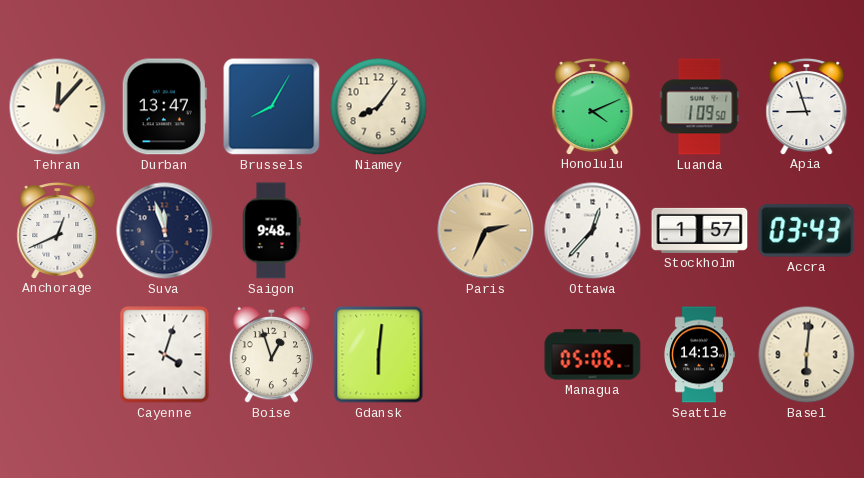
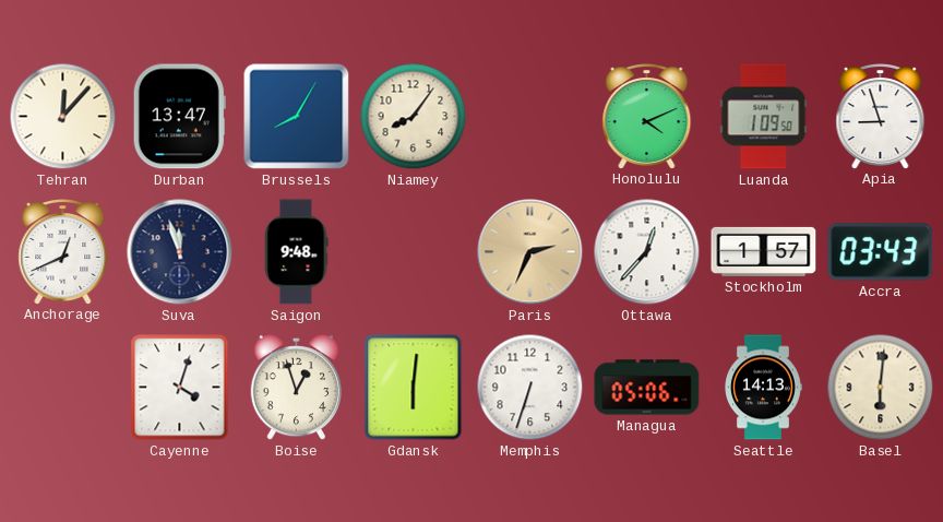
Memphis: none -> 6:33
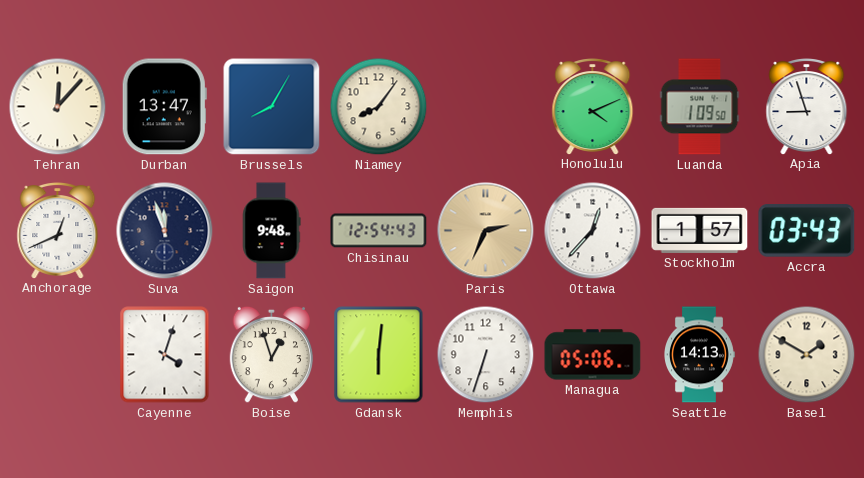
Chisinau: none -> 12:54
Basel: 6:01 -> 1:50
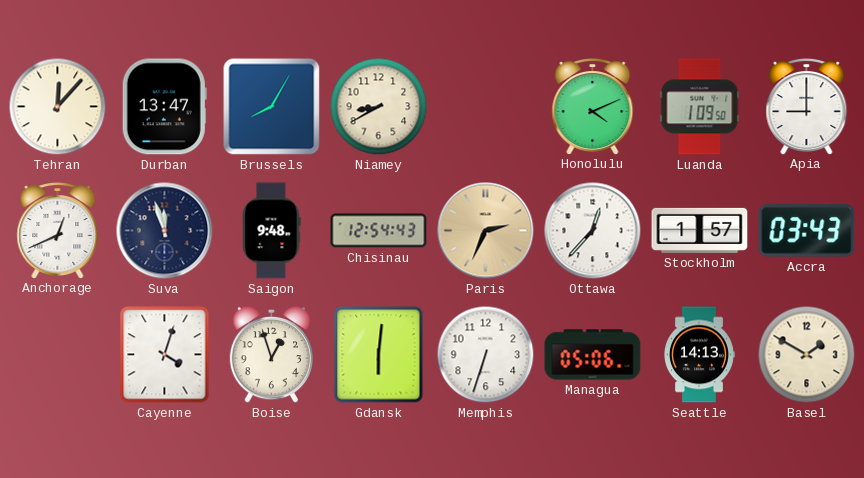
Niamey: 8:06 -> 8:40
Apia: 8:57 -> 9:00
